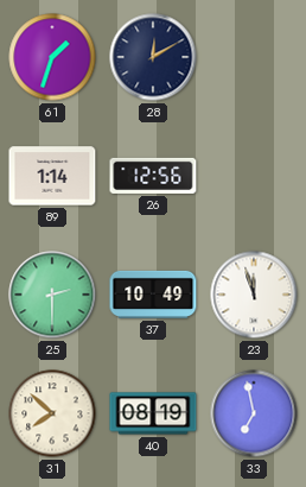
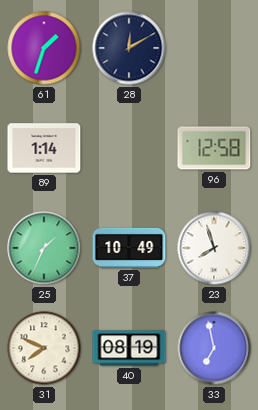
26: 12:56 -> none
96: none -> 12:58
25: 2:30 -> 1:34
23: 11:57 -> 7:57
31: 7:52 -> 7:49
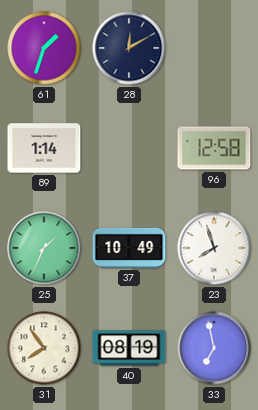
31: 7:49 -> 7:54
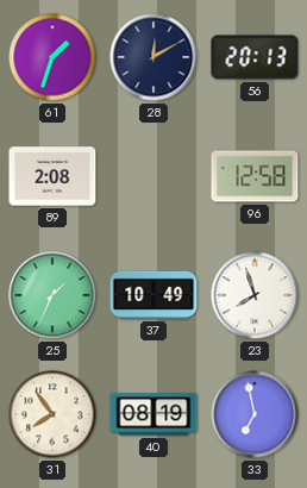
56: none -> 20:13
89: 1:14 -> 2:08
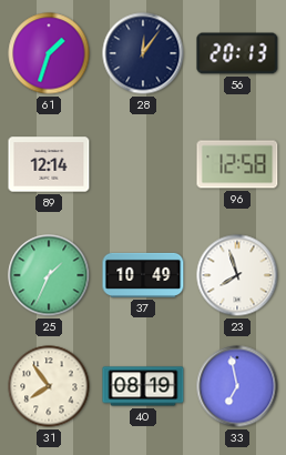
28: 12:10 -> 12:06
89: 2:08 -> 12:14
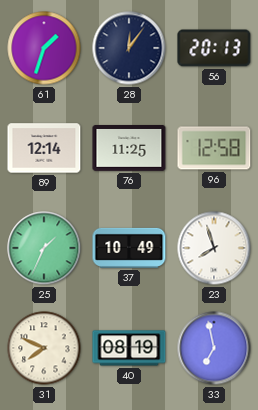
76: none -> 11:25
31: 7:54 -> 7:49
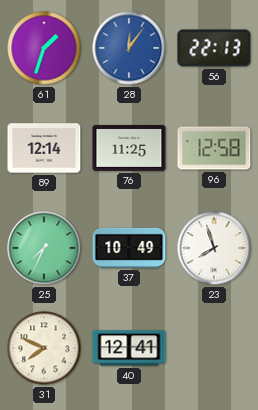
28 dial: navy -> blue
56: 20:13 -> 22:13
25: 1:34 -> 7:34
40: 08:19 -> 12:41
33: 6:58 -> none
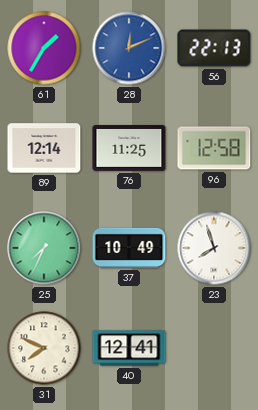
61: 1:33 -> 1:35
28: 12:06 -> 12:11
